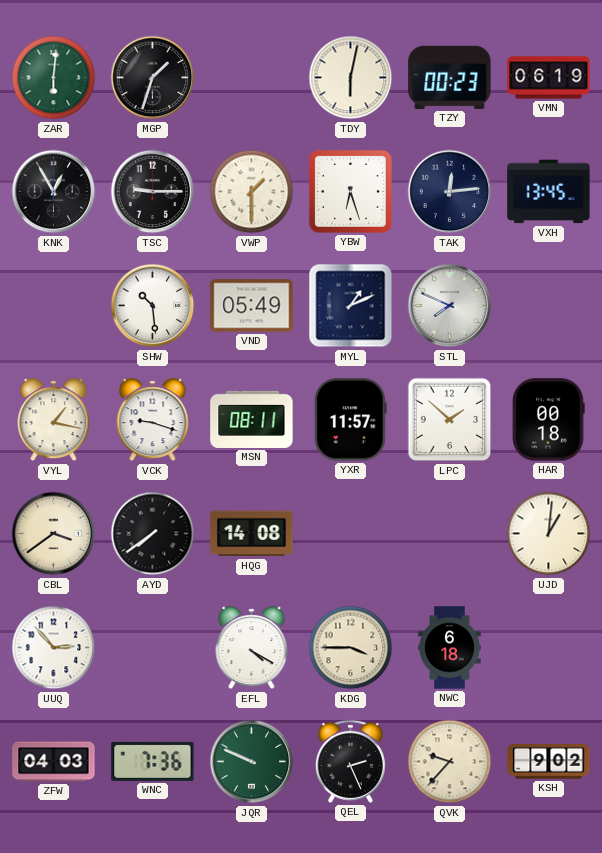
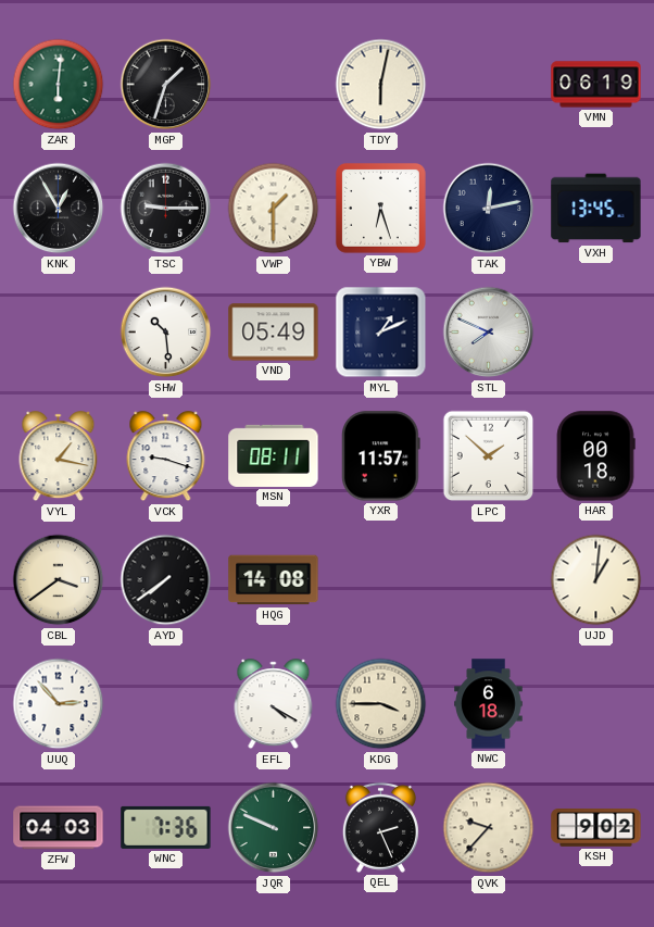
TZY: 00:23 -> none
TAK: 12:14 -> 12:13
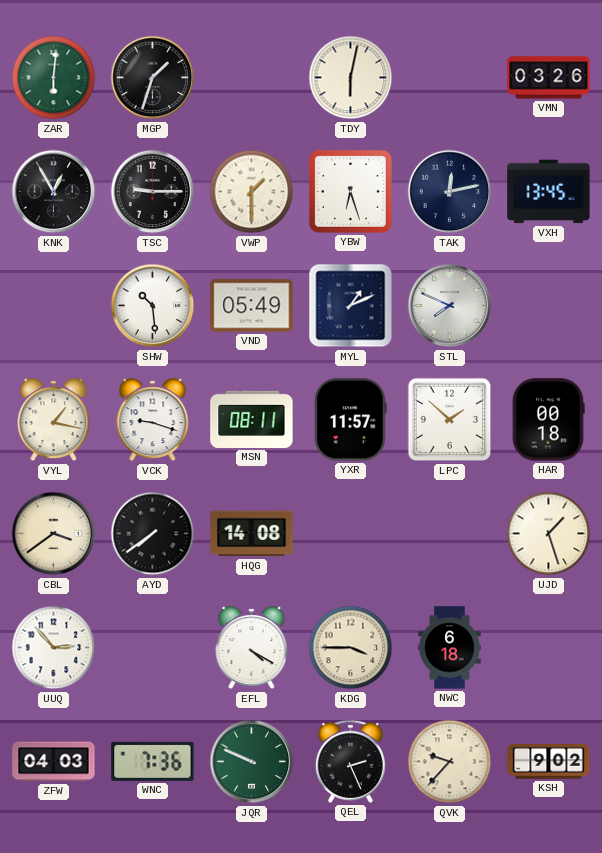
VMN: 06:19 -> 03:26
UJD: 1:01 -> 1:27
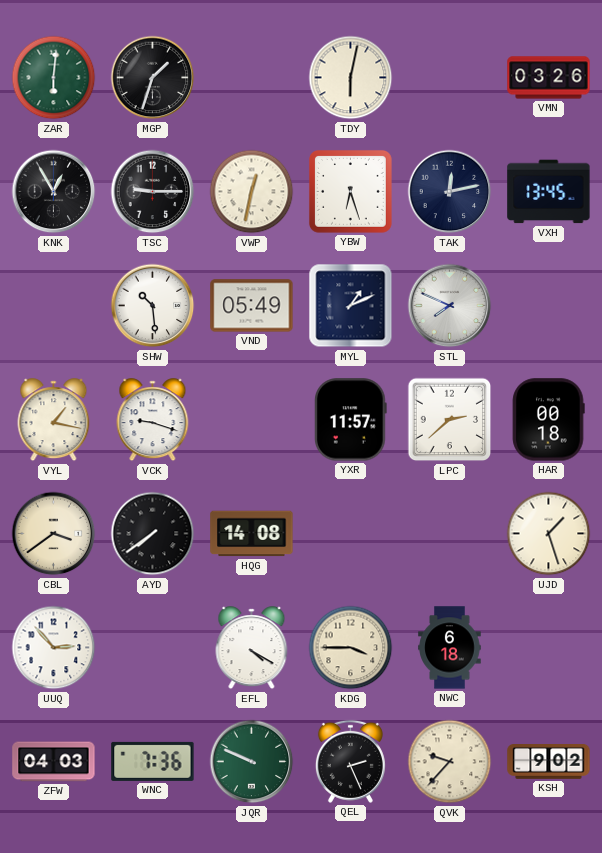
VWP: 1:30 -> 12:32
MSN: 08:11 -> none
LPC: 1:52 -> 2:38
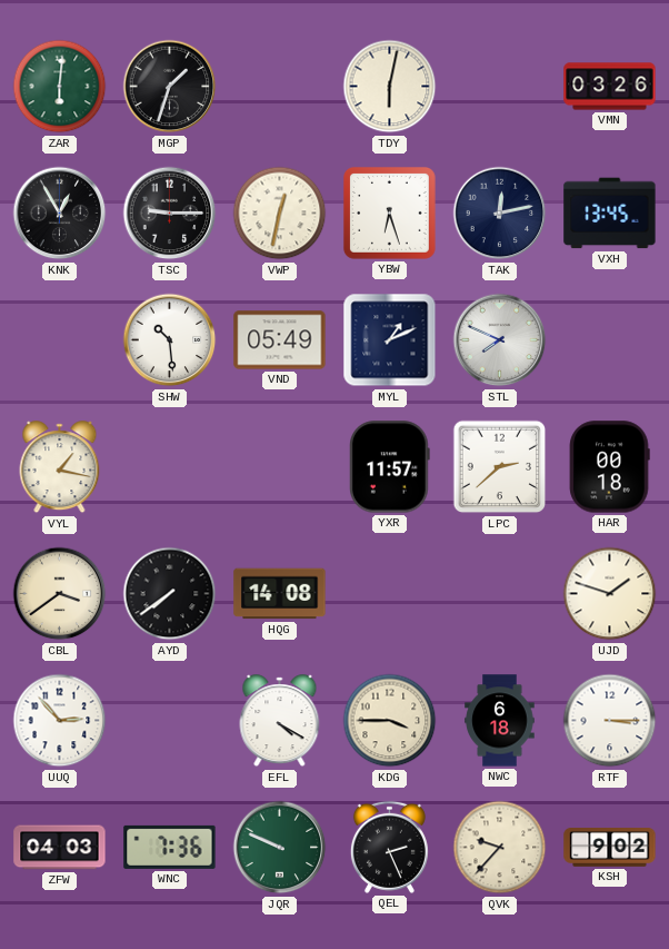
VCK: 9:18 -> none
UJD: 1:27 -> 1:48
RTF: none -> 3:15
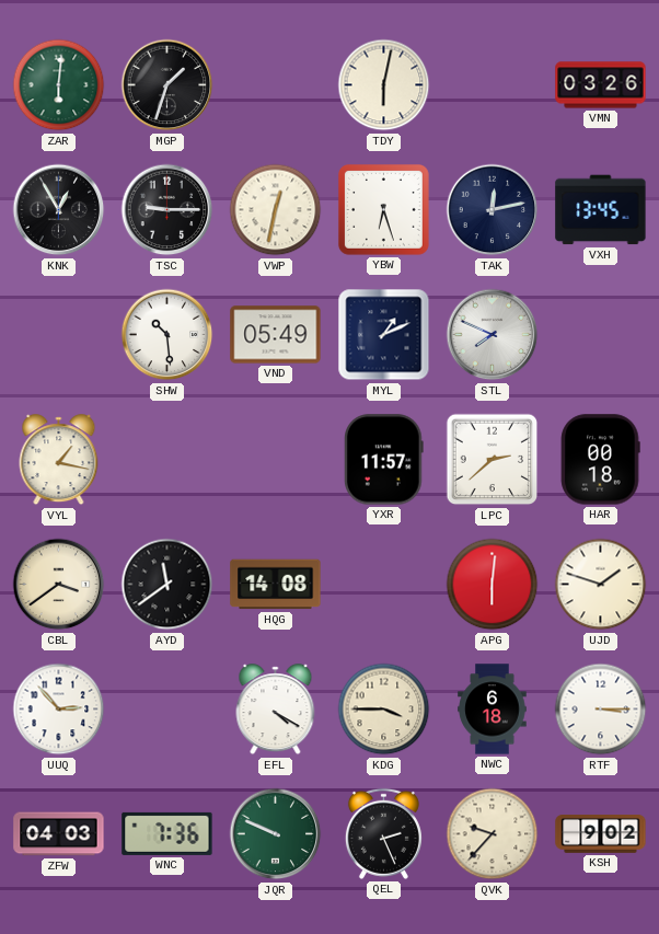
AYD: 7:39 -> 11:39
APG: none -> 6:01
